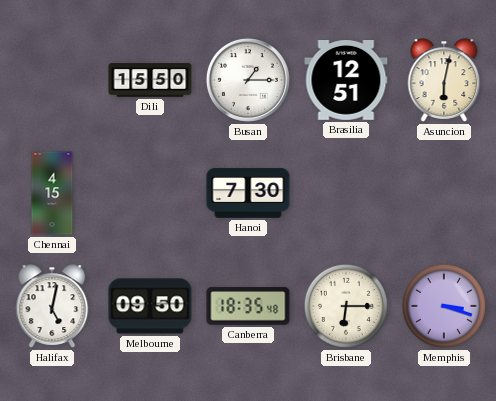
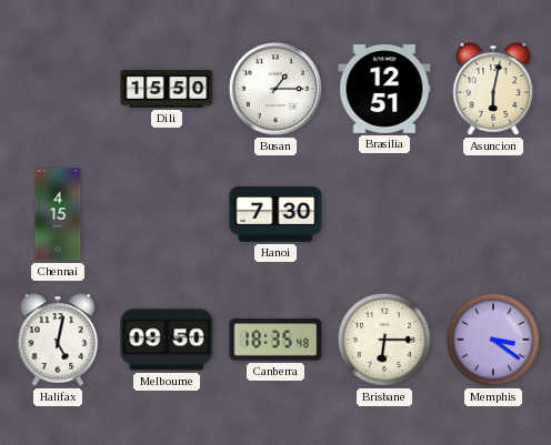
Memphis: 3:18 -> 3:21
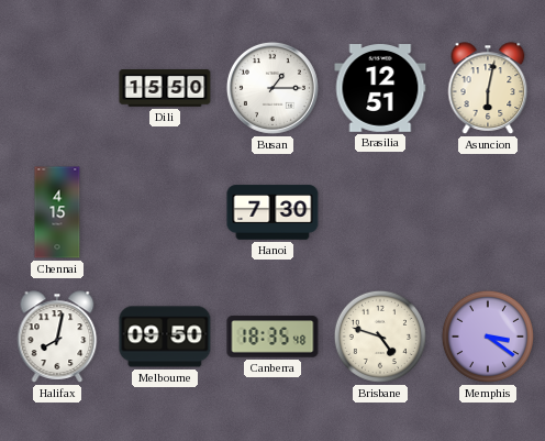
Halifax: 5:02 -> 8:02
Brisbane: 6:15 -> 4:48
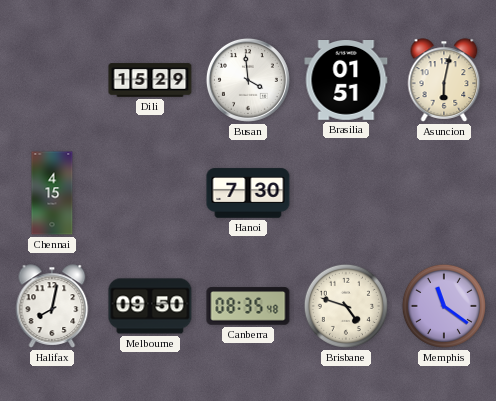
Dili: 15:50 -> 15:29
Busan: 1:15 -> 3:59
Brasilia: 12:51 -> 01:51
Canberra: 18:35 -> 08:35
Memphis: 3:21 -> 11:21
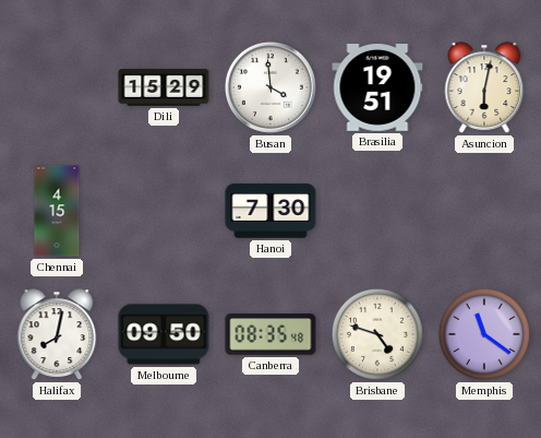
Brasilia: 01:51 -> 19:51
